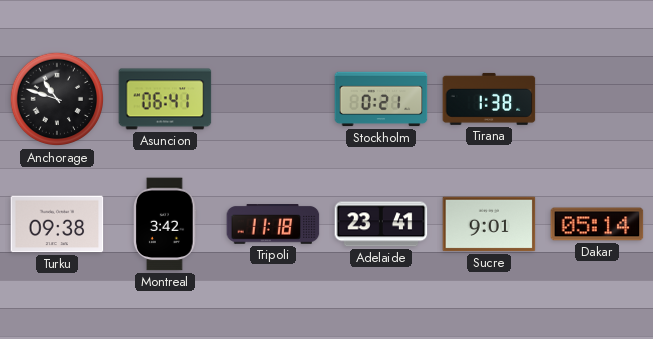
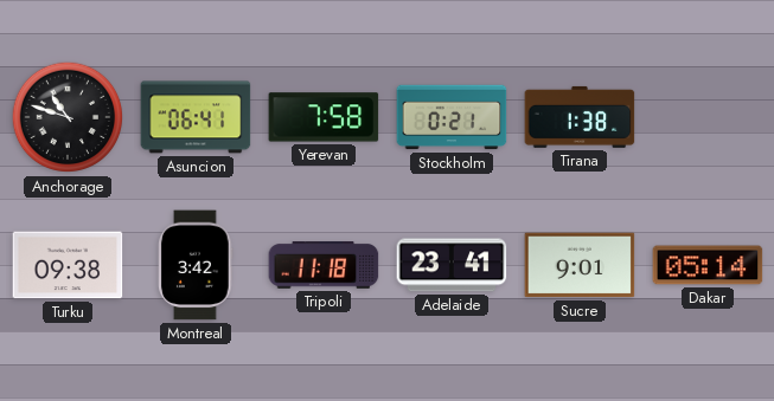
Yerevan: none -> 7:58
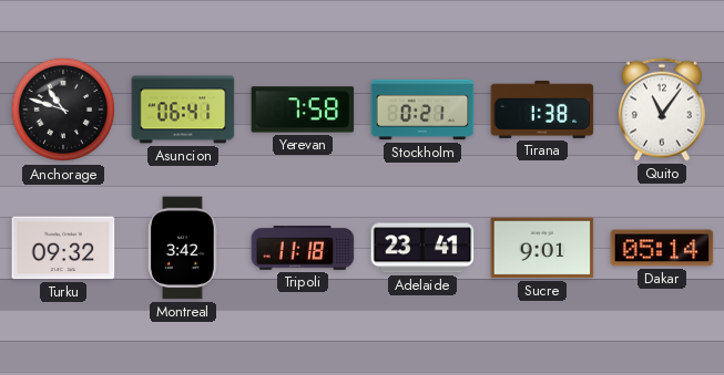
Quito: none -> 11:06
Turku: 09:38 -> 09:32
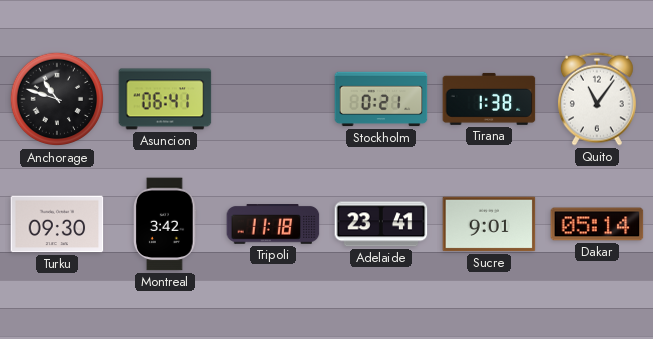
Yerevan: 7:58 -> none
Turku: 09:32 -> 09:30
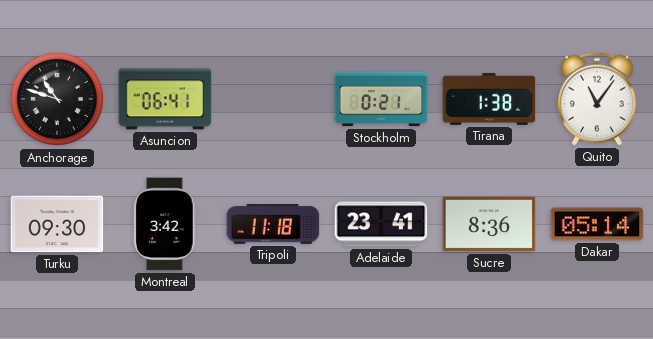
Sucre: 9:01 -> 8:36
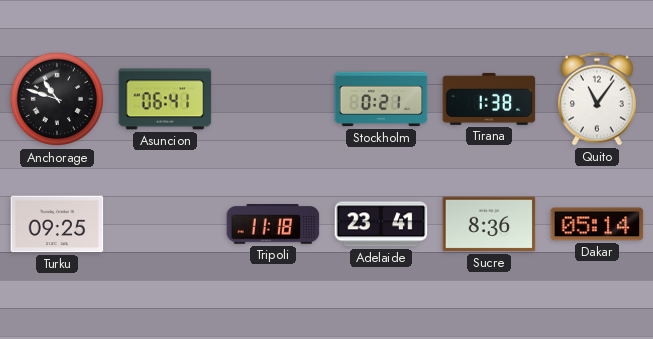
Turku: 09:30 -> 09:25
Montreal: 3:42 -> none
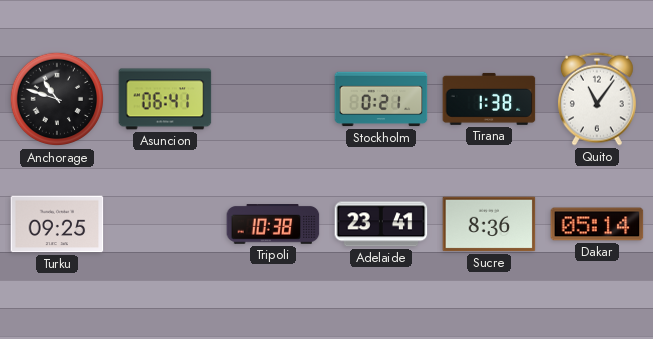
Tripoli: 11:18 -> 10:38
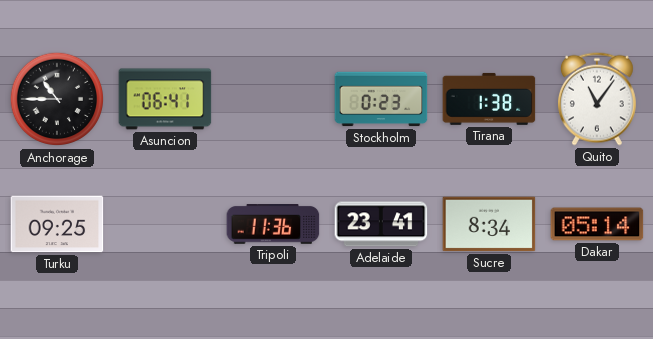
Anchorage: 10:48 -> 10:45
Stockholm: 0:21 -> 0:23
Tripoli: 10:38 -> 11:36
Sucre: 8:36 -> 8:34
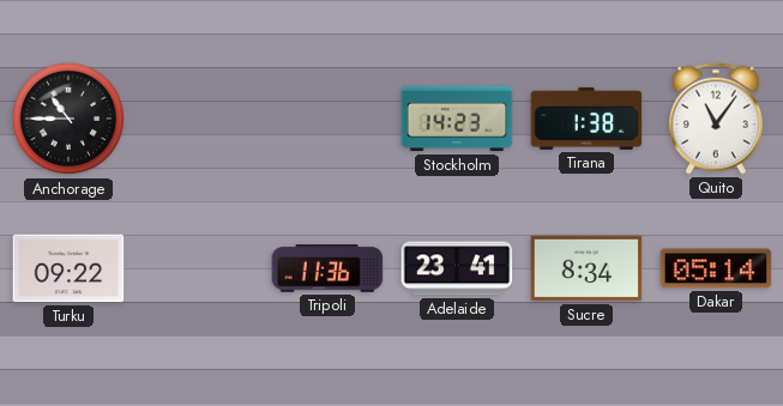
Asuncion: 06:41 -> none
Stockholm: 0:23 -> 14:23
Turku: 09:25 -> 09:22
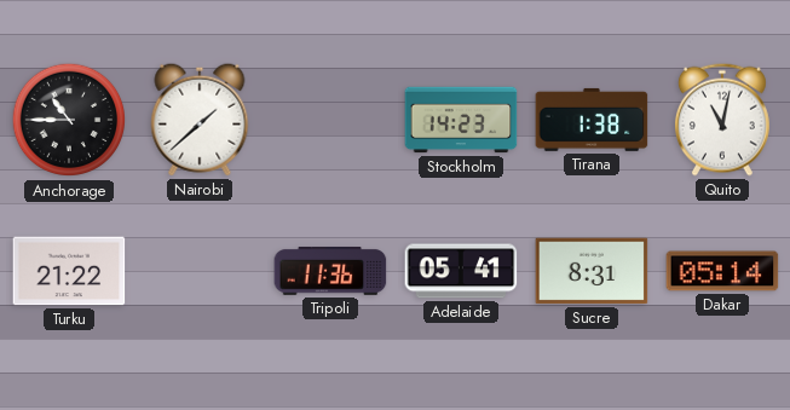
Nairobi: none -> 1:38
Quito: 11:06 -> 11:02
Turku: 09:22 -> 21:22
Adelaide: 23:41 -> 05:41
Sucre: 8:34 -> 8:31
